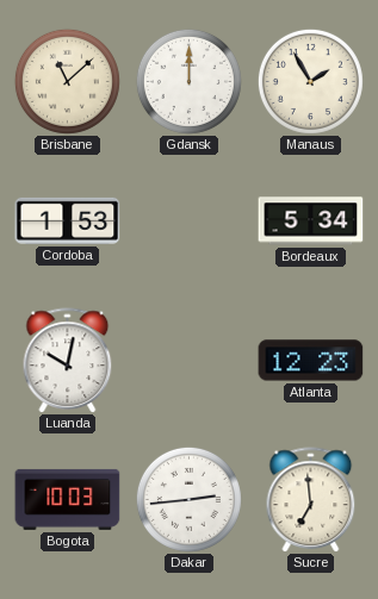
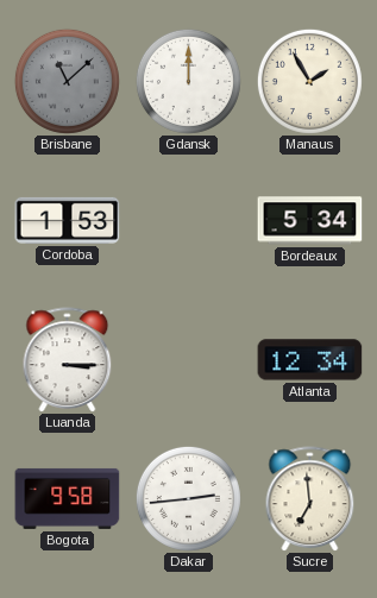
Brisbane dial: cream -> grey
Luanda: 10:02 -> 3:15
Atlanta: 12:23 -> 12:34
Bogota: 10:03 -> 9:58
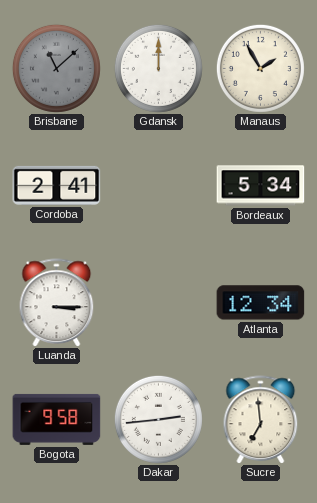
Cordoba: 1:53 -> 2:41
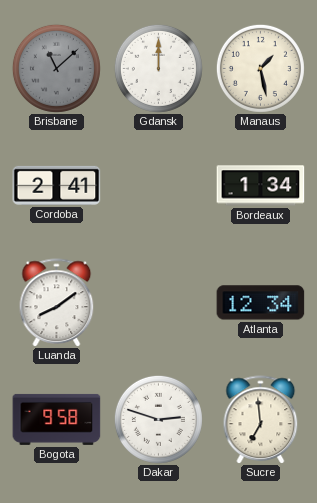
Manaus: 1:55 -> 1:28
Bordeaux: 5:34 -> 1:34
Luanda: 3:15 -> 8:09
Dakar: 2:44 -> 2:48
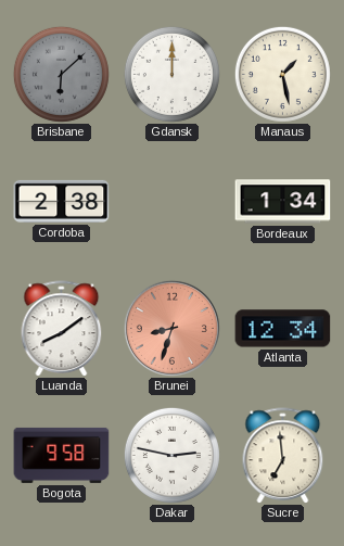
Brisbane: 11:08 -> 6:08
Cordoba: 2:41 -> 2:38
Brunei: none -> 8:33
Dakar: 2:48 -> 2:47
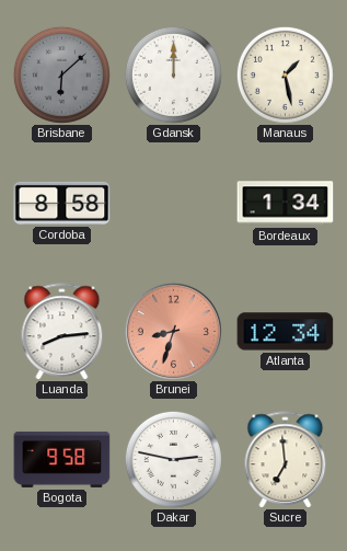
Cordoba: 2:38 -> 8:58
Luanda: 8:09 -> 8:14
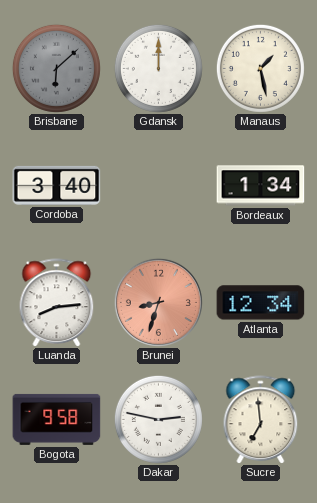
Cordoba: 8:58 -> 3:40
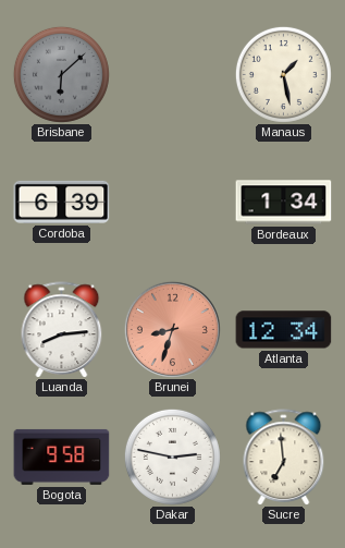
Gdansk: 12:00 -> none
Cordoba: 3:40 -> 6:39
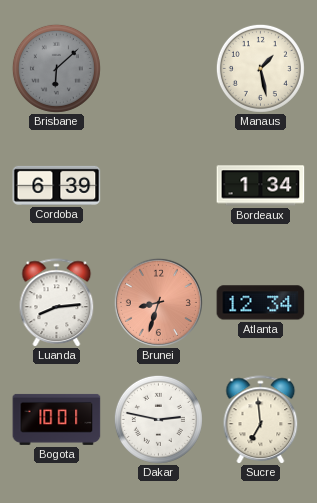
Bogota: 9:58 -> 10:01
